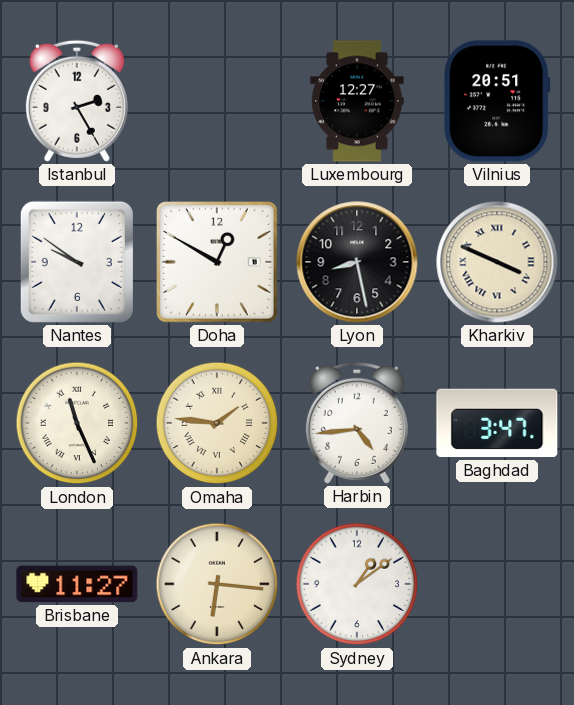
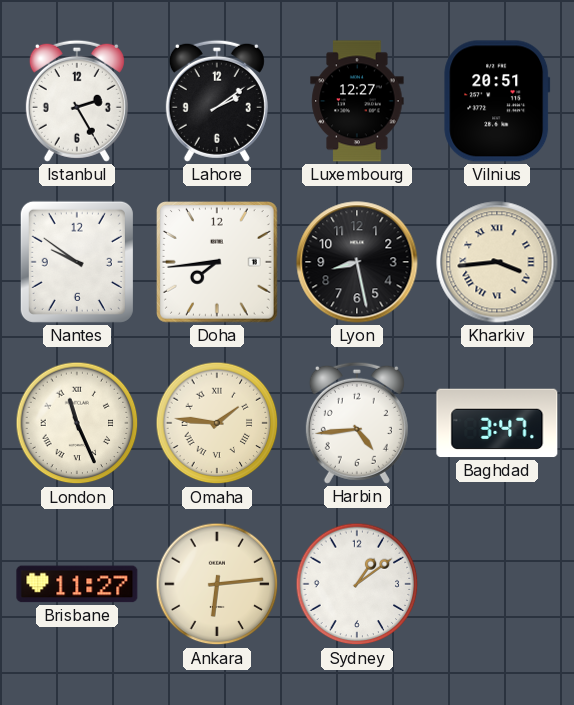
Lahore: none -> 2:09
Doha: 12:50 -> 7:44
Kharkiv: 3:49 -> 3:44
Ankara: 6:16 -> 6:14
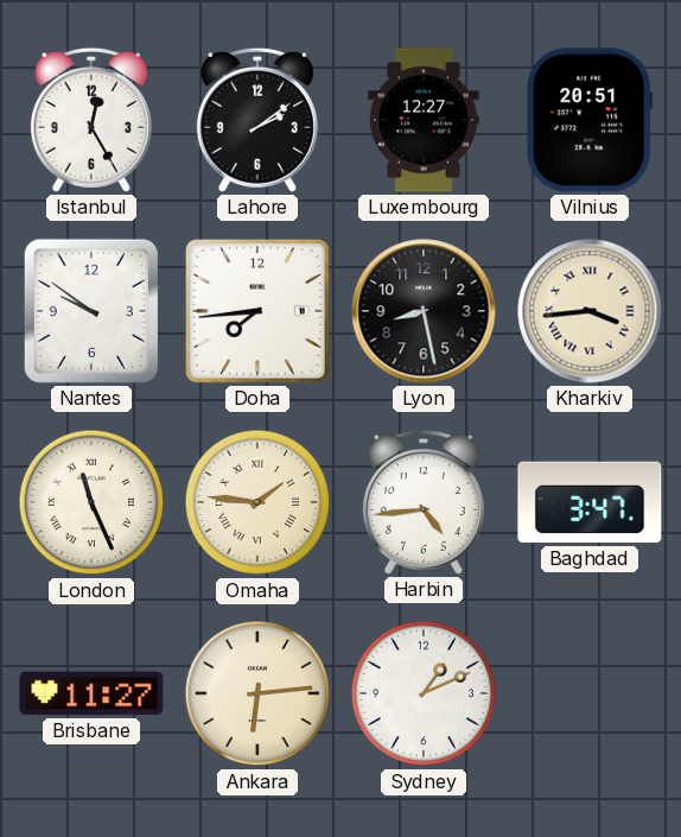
Istanbul: 2:25 -> 12:25
Sydney: 1:09 -> 1:11
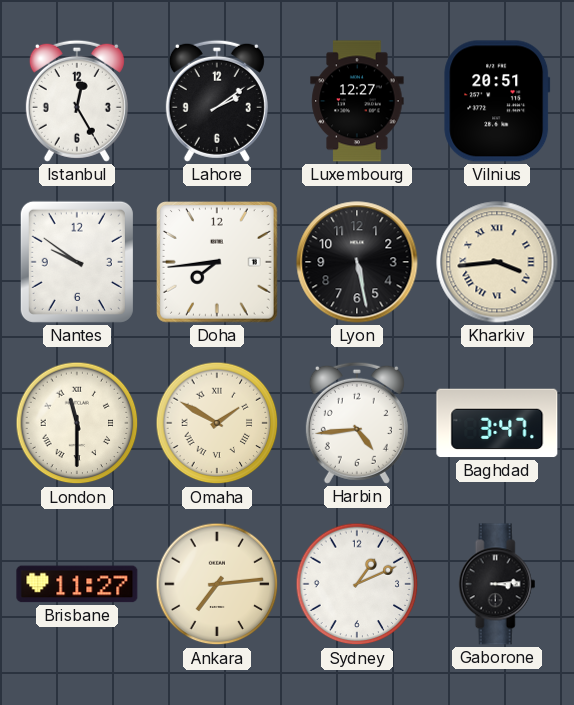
Lyon: 8:28 -> 5:28
London: 11:26 -> 11:30
Omaha: 1:46 -> 1:50
Ankara: 6:14 -> 7:14
Gaborone: none -> 3:14
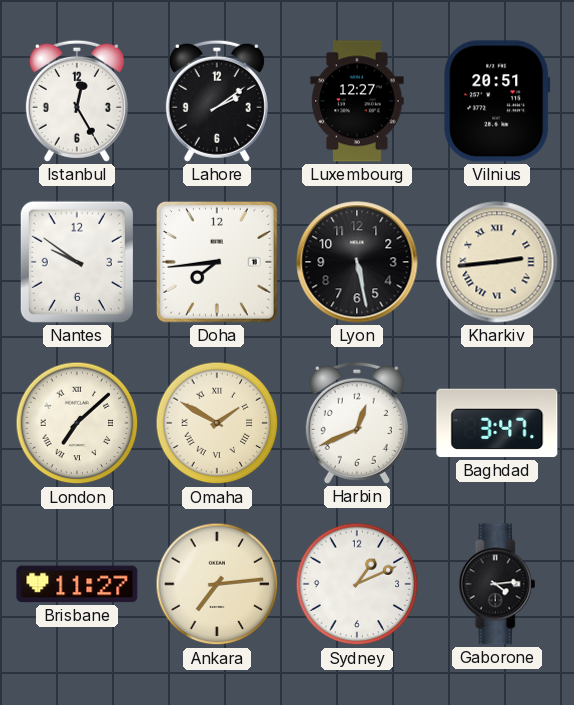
Kharkiv: 3:44 -> 2:44
London: 11:30 -> 7:08
Harbin: 4:44 -> 12:41
Gaborone: 3:14 -> 4:14
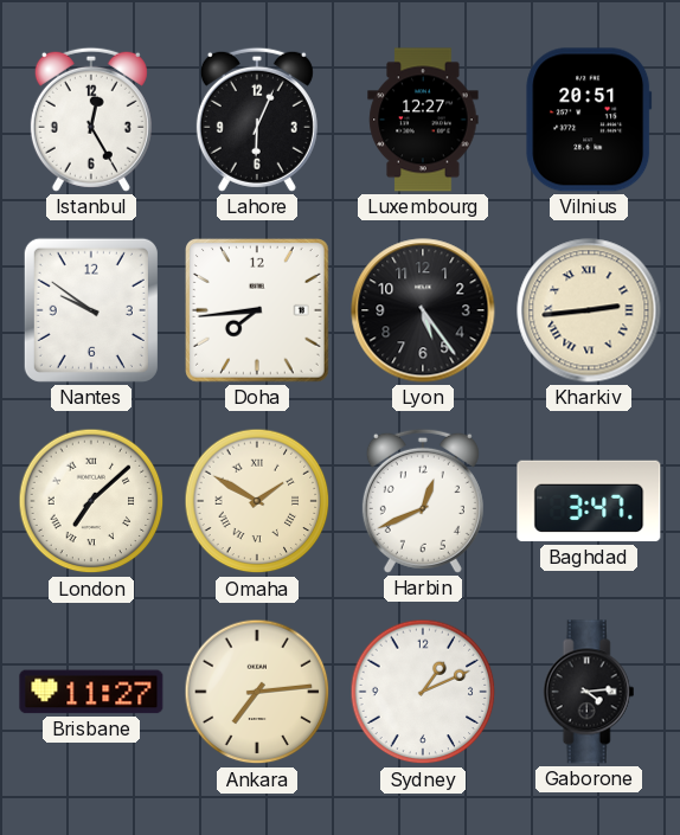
Lahore: 2:09 -> 6:04
Lyon: 5:28 -> 5:24
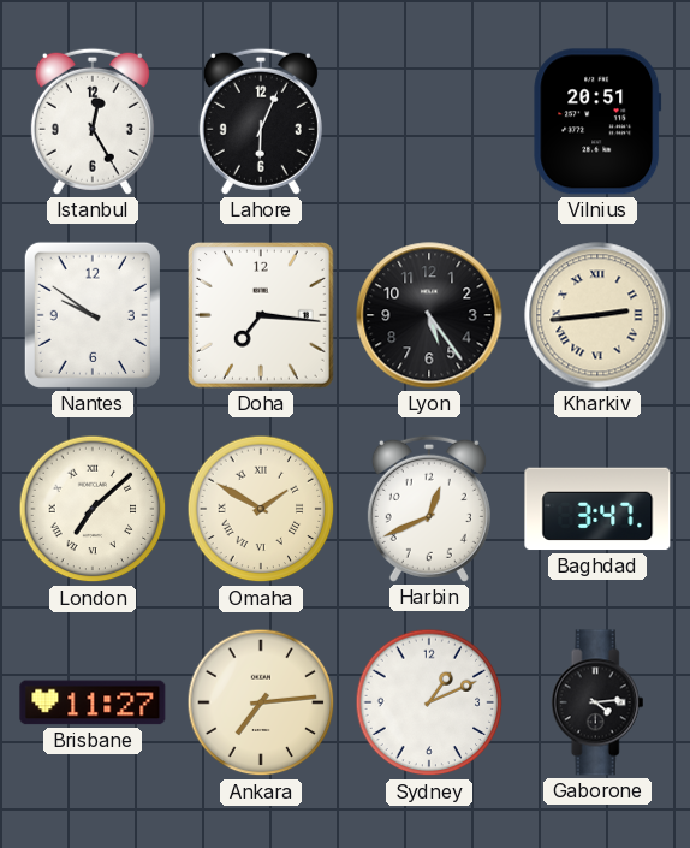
Luxembourg: 12:27 -> none
Doha: 7:44 -> 7:16
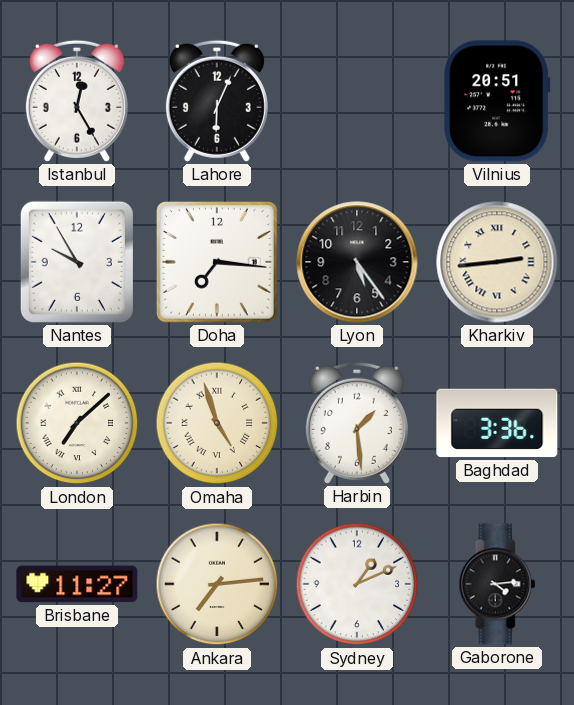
Nantes: 9:51 -> 9:55
Omaha: 1:50 -> 4:57
Harbin: 12:41 -> 1:29
Baghdad: 3:47 -> 3:36
